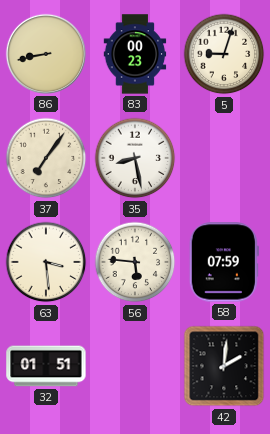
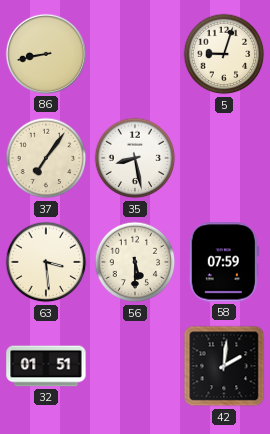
83: 00:23 -> none
56: 5:46 -> 5:30
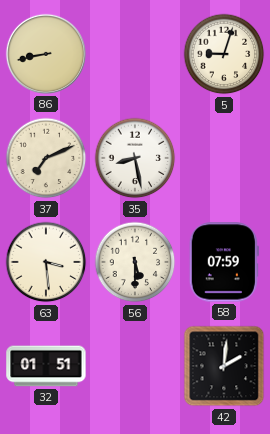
37: 7:06 -> 7:11
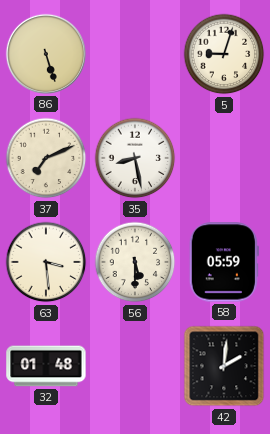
86: 8:43 -> 5:27
58: 07:59 -> 05:59
32: 01:51 -> 01:48
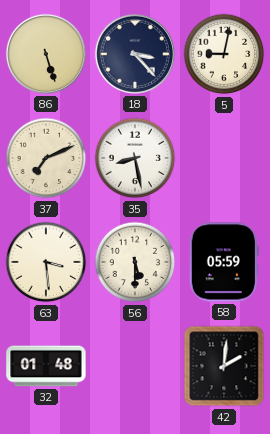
18: none -> 3:23
5: 9:03 -> 9:02
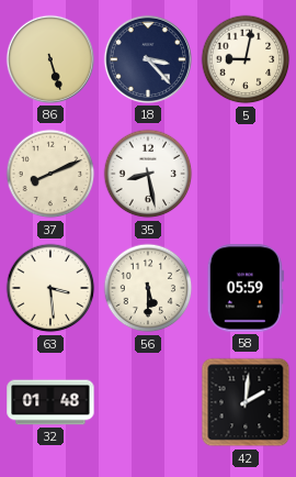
37: 7:11 -> 8:11
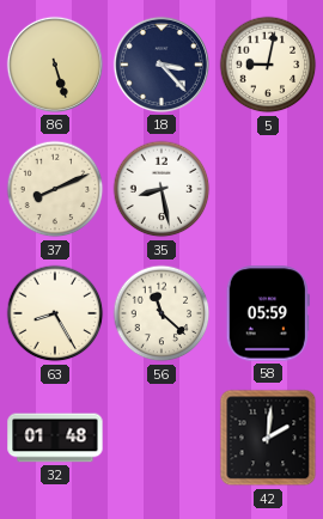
63: 3:29 -> 8:25
56: 5:30 -> 11:22
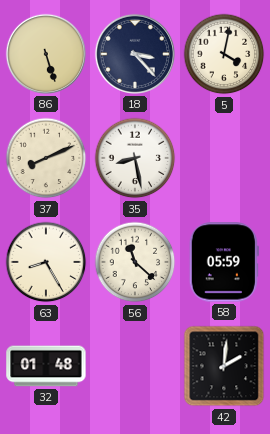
5: 9:02 -> 4:02
